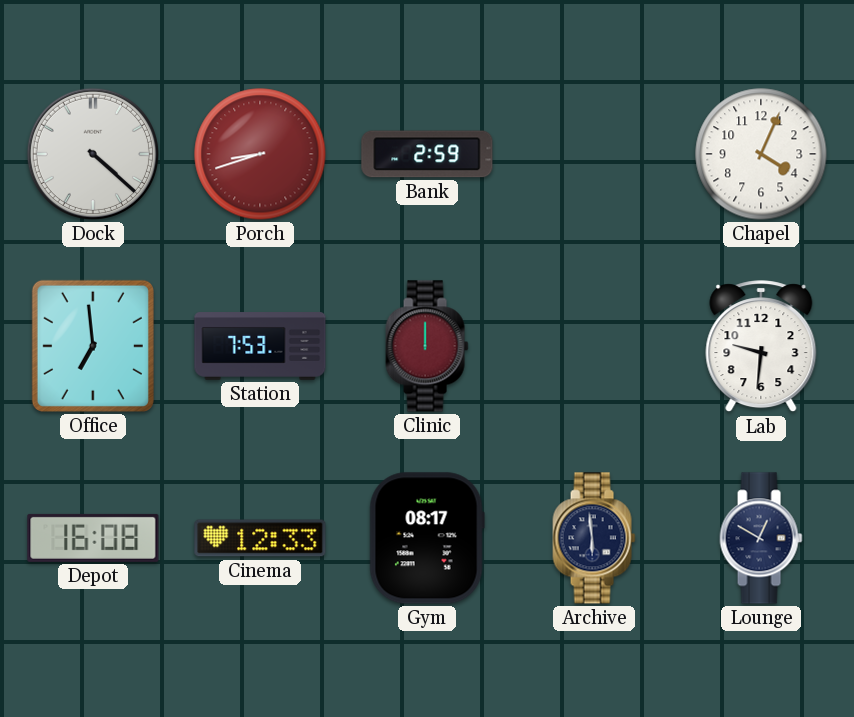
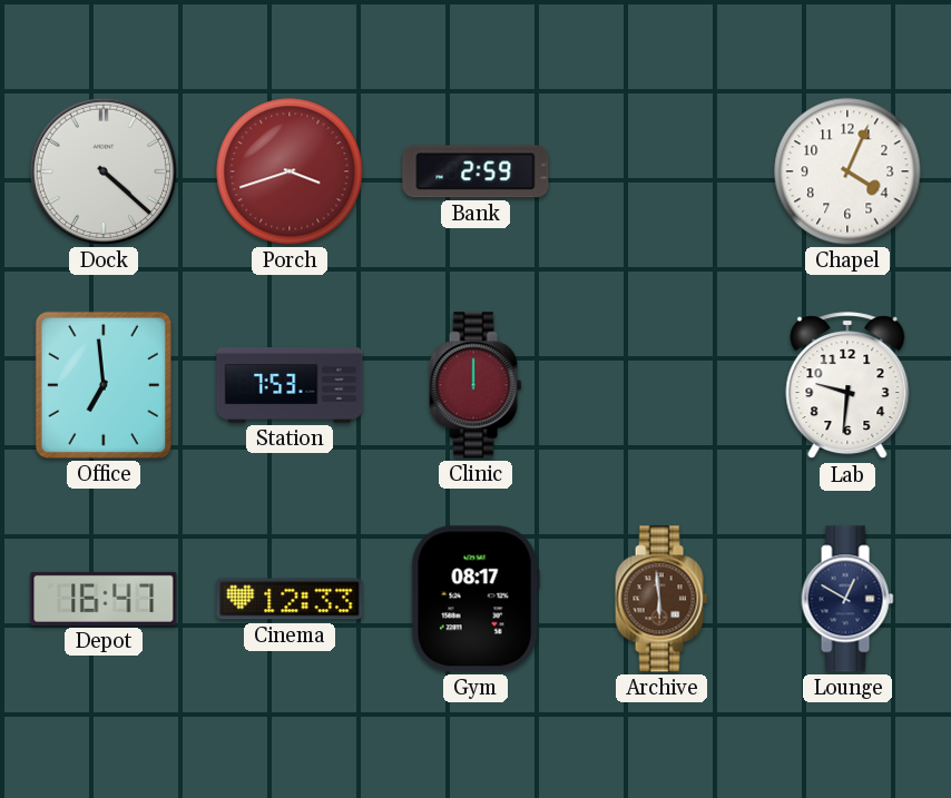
Porch: 8:42 -> 3:42
Depot: 16:08 -> 16:47
Archive dial: navy -> brown
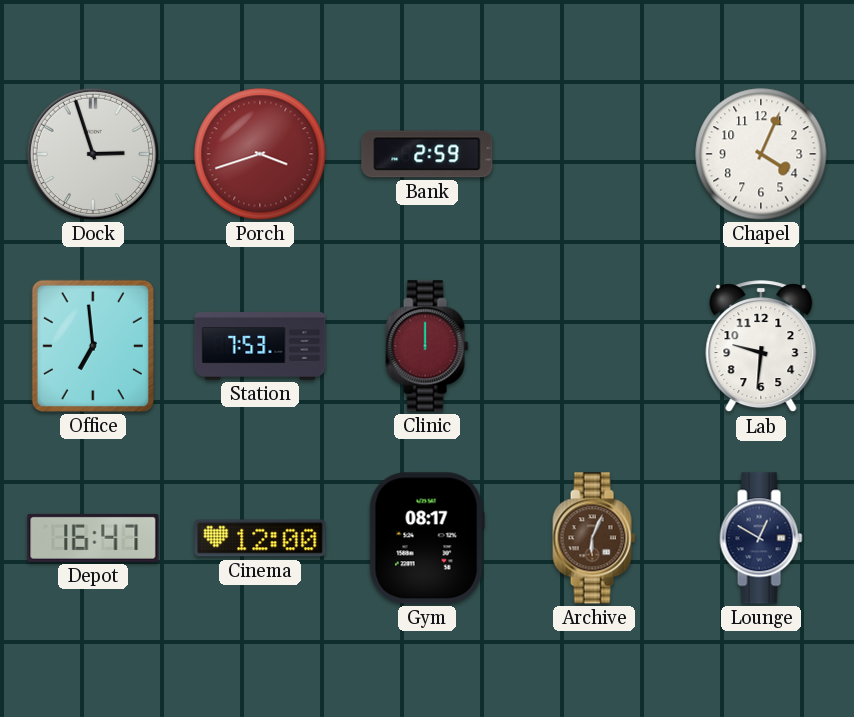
Dock: 4:22 -> 2:57
Cinema: 12:33 -> 12:00
Archive: 5:59 -> 6:04
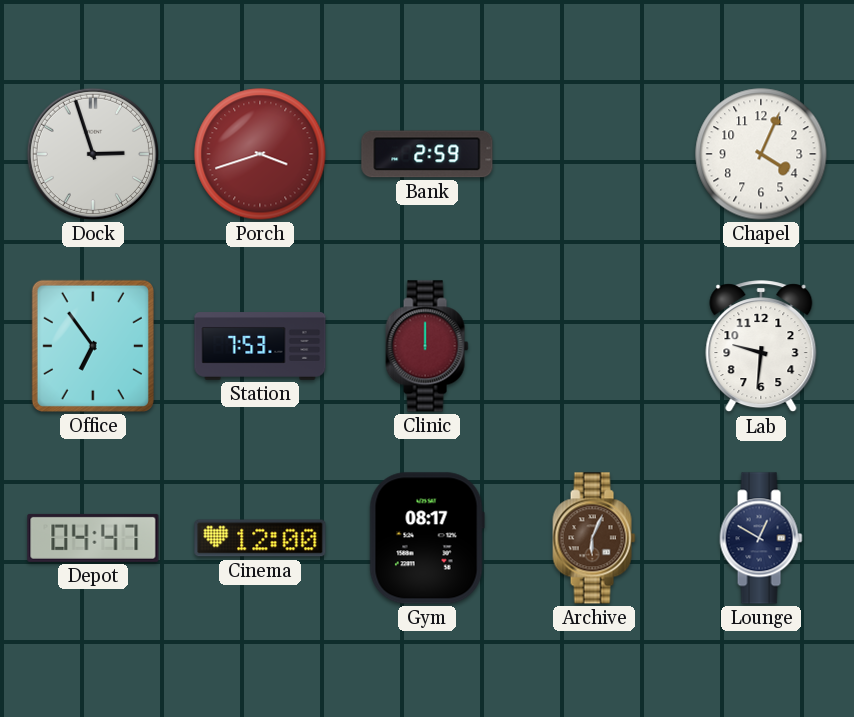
Office: 6:59 -> 6:54
Depot: 16:47 -> 04:47
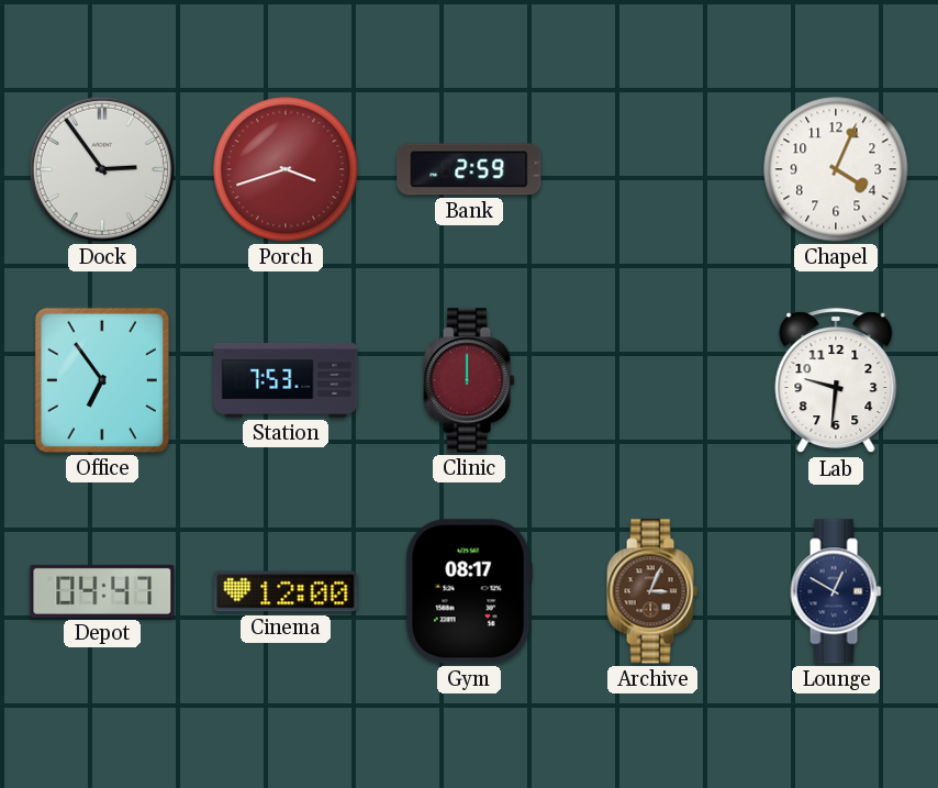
Dock: 2:57 -> 2:54
Archive: 6:04 -> 3:04
